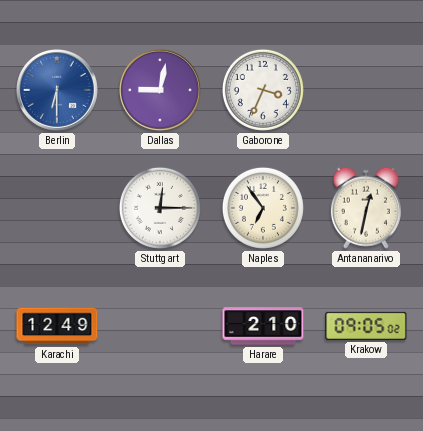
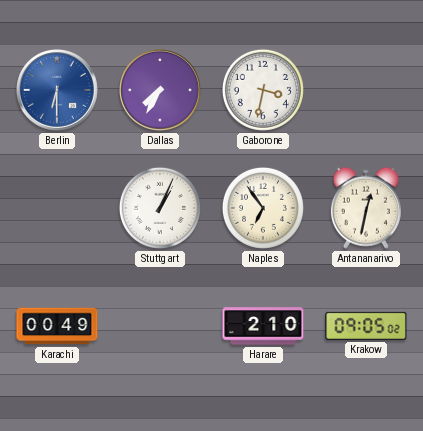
Dallas: 9:02 -> 7:35
Gaborone: 3:34 -> 3:32
Stuttgart: 12:15 -> 1:04
Karachi: 12:49 -> 00:49
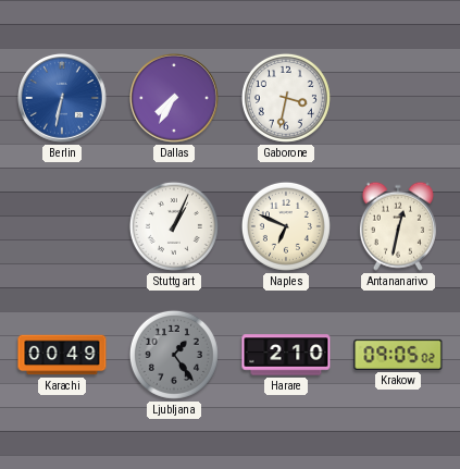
Berlin: 6:30 -> 6:32
Naples: 6:54 -> 6:49
Ljubljana: none -> 1:24
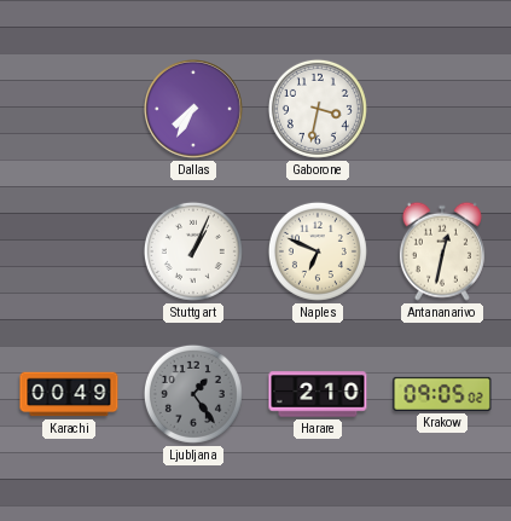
Berlin: 6:32 -> none
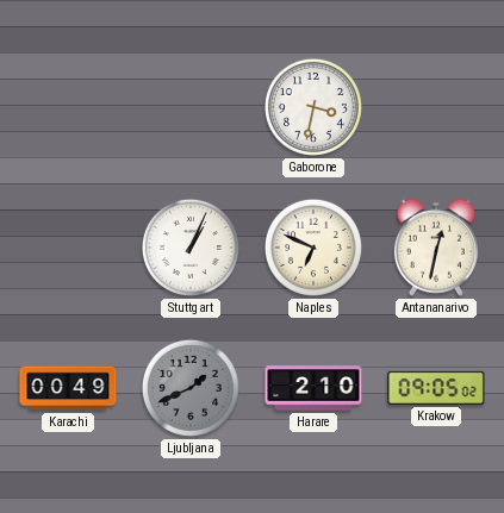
Dallas: 7:35 -> none
Ljubljana: 1:24 -> 1:41
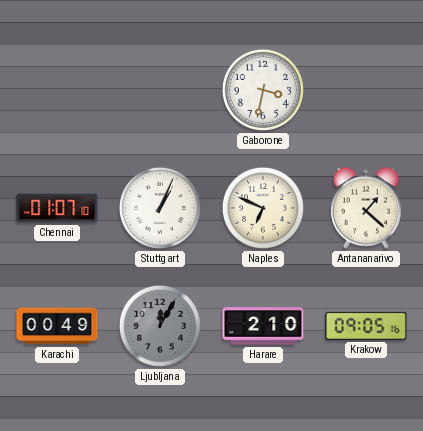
Chennai: none -> 01:07
Antananarivo: 12:32 -> 1:22
Ljubljana: 1:41 -> 12:05
Krakow: 09:05:02 -> 09:05:16
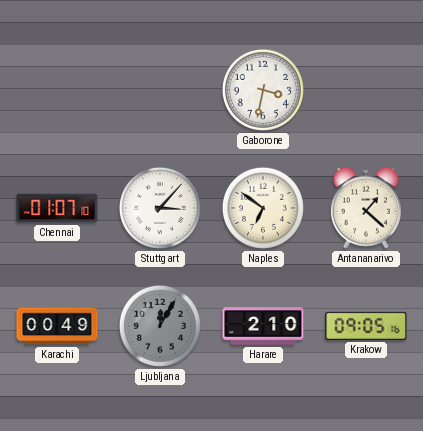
Stuttgart: 1:04 -> 3:07
Naples: 6:49 -> 6:51
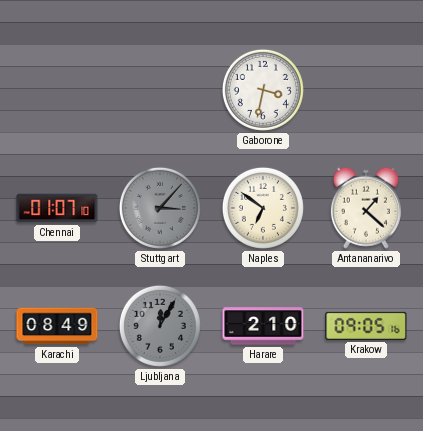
Stuttgart dial: white -> grey
Karachi: 00:49 -> 08:49
